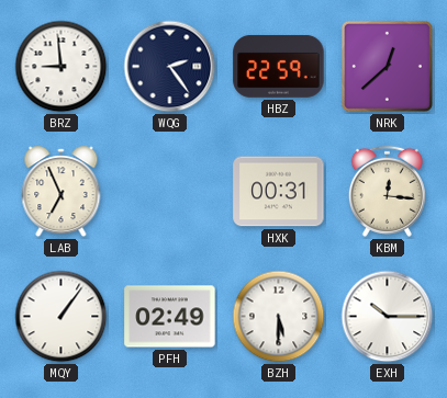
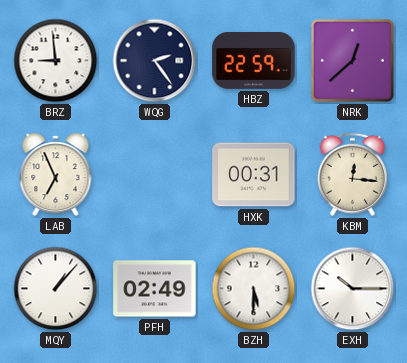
MQY: 1:06 -> 1:07
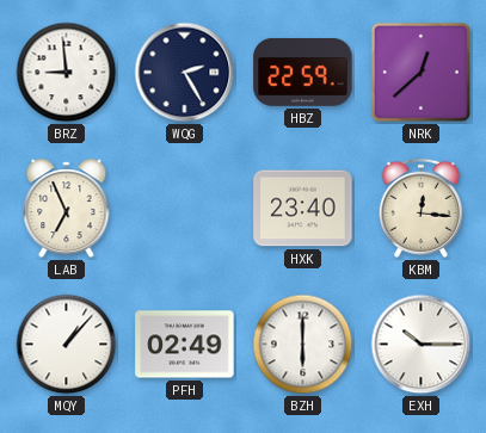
WQG: 2:24 -> 2:25
HXK: 00:31 -> 23:40
BZH: 5:30 -> 6:00
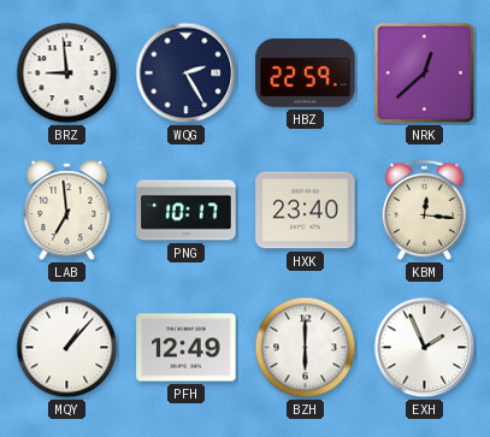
LAB: 6:56 -> 6:59
PNG: none -> 10:17
PFH: 02:49 -> 12:49
EXH: 10:15 -> 1:56
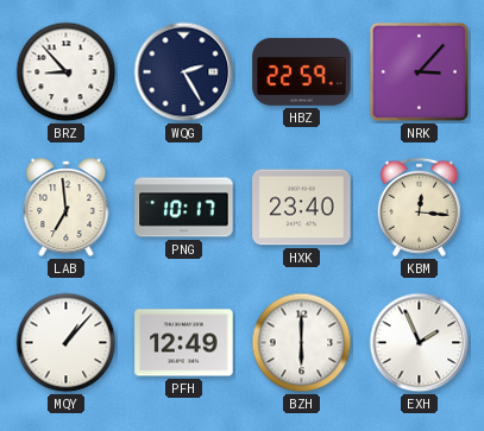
BRZ: 8:59 -> 8:53
NRK: 12:38 -> 3:07
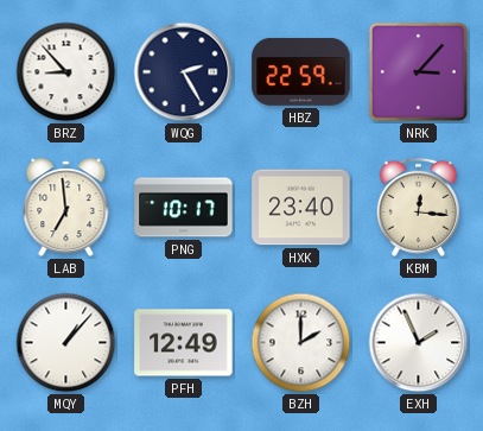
BZH: 6:00 -> 2:00
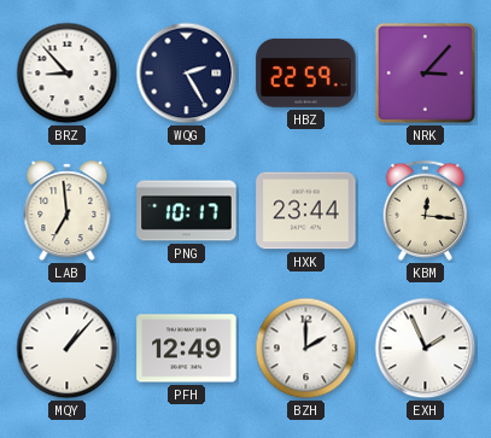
HXK: 23:40 -> 23:44
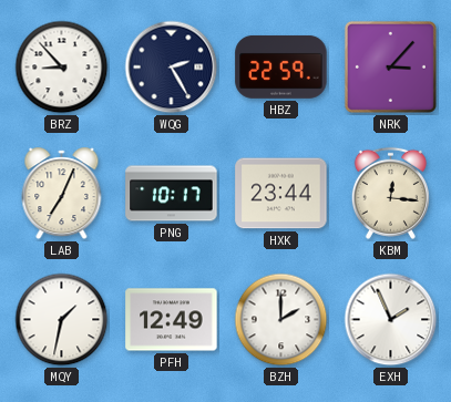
LAB: 6:59 -> 7:04
MQY: 1:07 -> 1:32
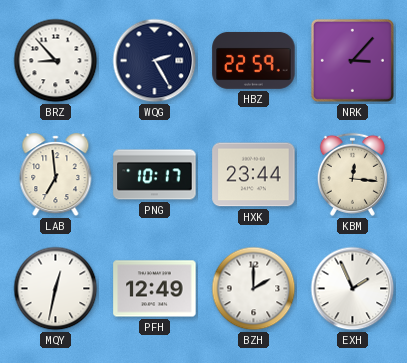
LAB: 7:04 -> 6:59
MQY: 1:32 -> 12:32
